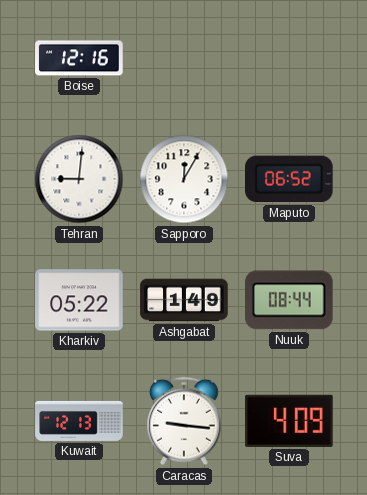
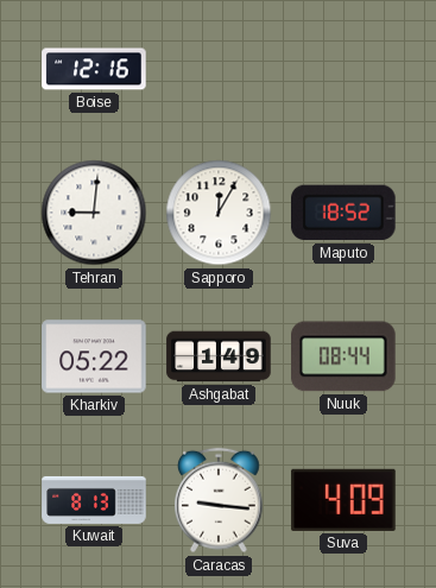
Maputo: 06:52 -> 18:52
Kuwait: 12:13 -> 8:13
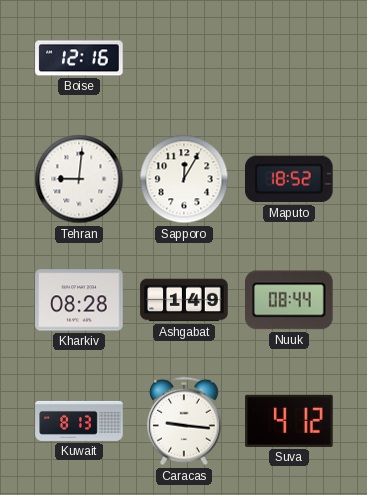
Kharkiv: 05:22 -> 08:28
Suva: 4:09 -> 4:12
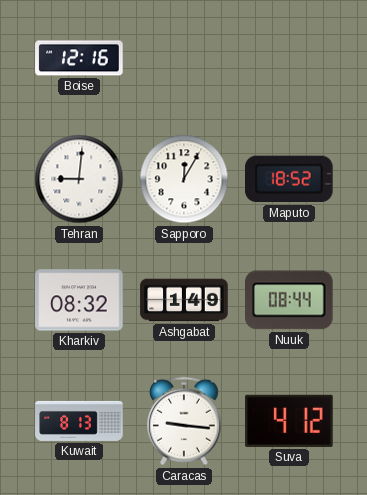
Kharkiv: 08:28 -> 08:32
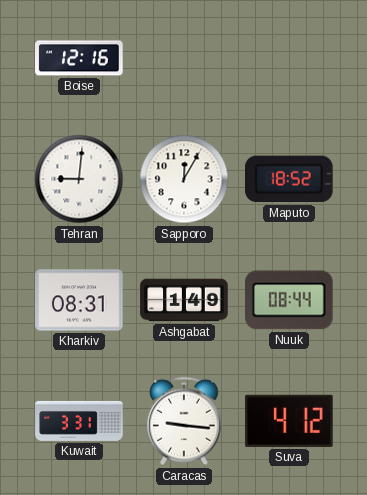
Kharkiv: 08:32 -> 08:31
Kuwait: 8:13 -> 3:31
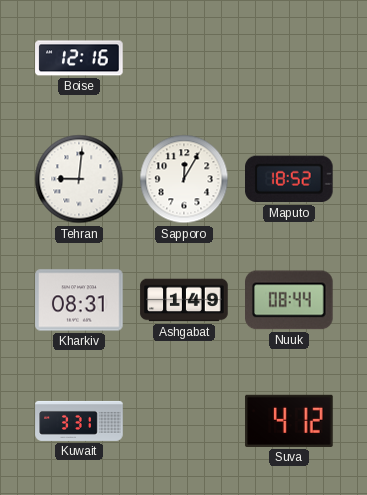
Caracas: 9:16 -> none
